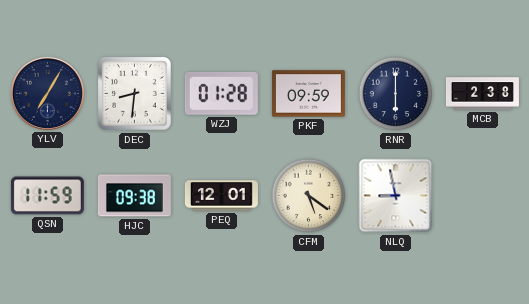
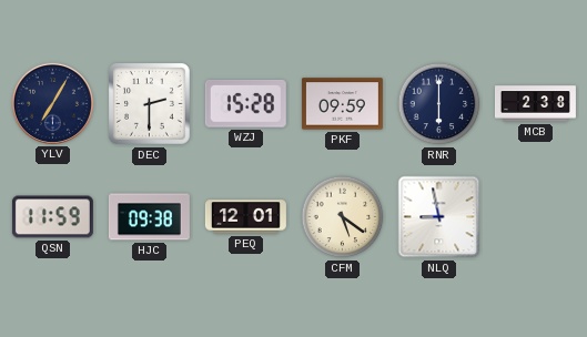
DEC: 8:31 -> 2:30
WZJ: 01:28 -> 15:28
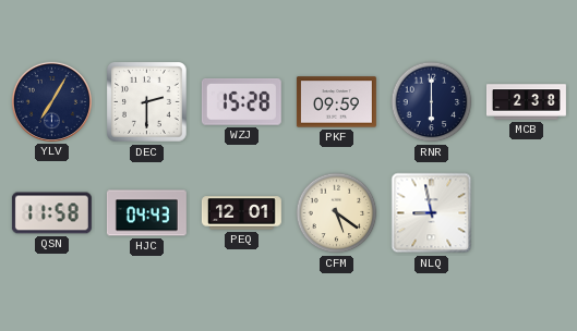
QSN: 11:59 -> 11:58
HJC: 09:38 -> 04:43
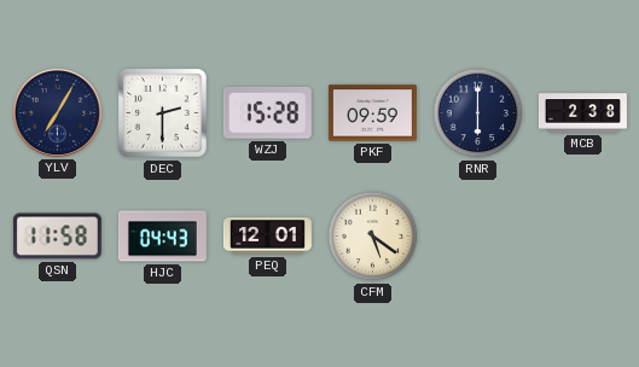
NLQ: 8:58 -> none
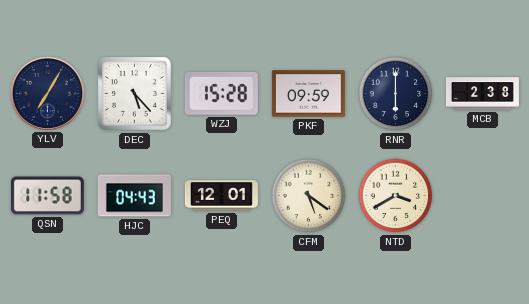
DEC: 2:30 -> 5:23
NTD: none -> 3:40
